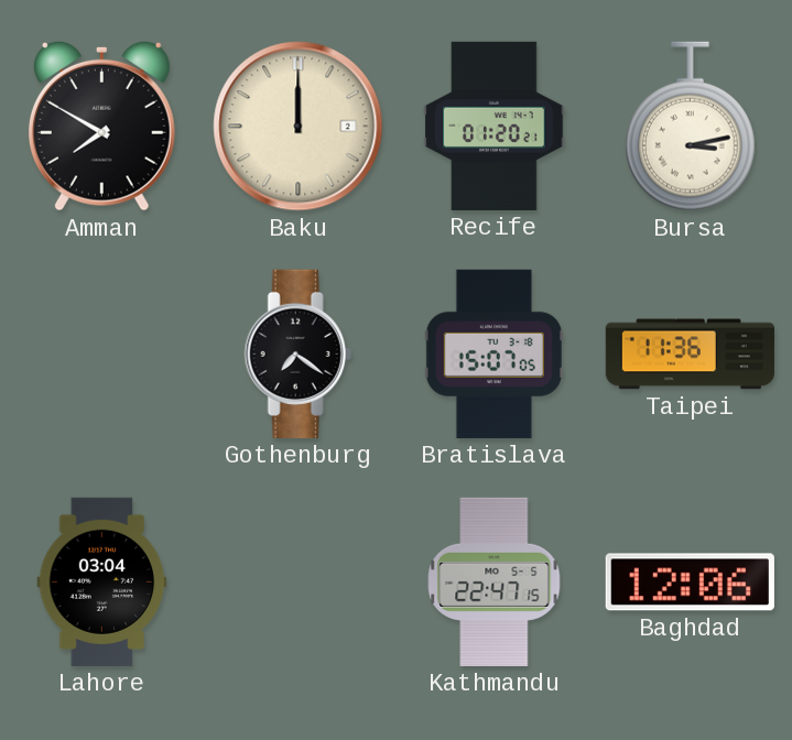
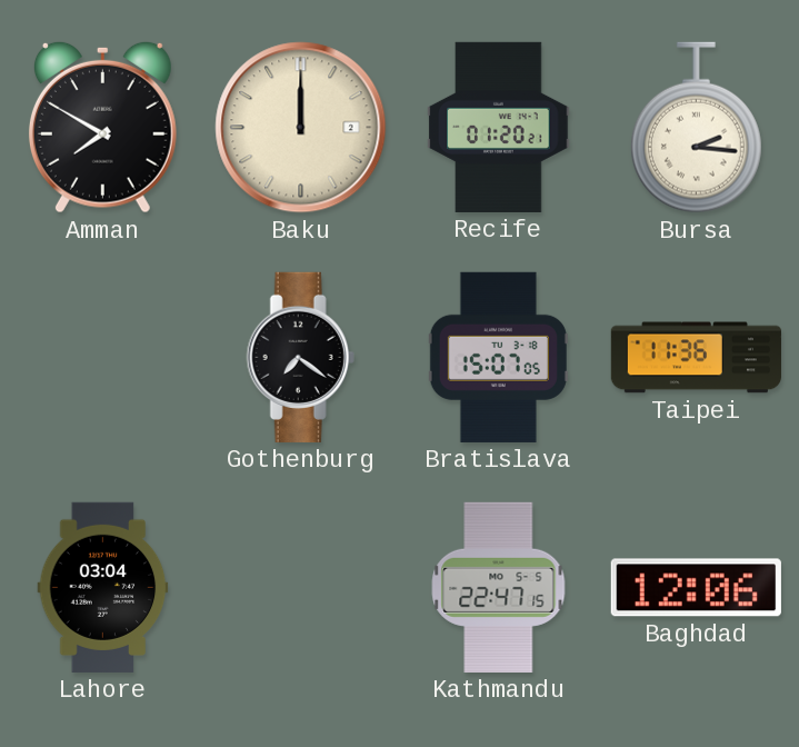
Bursa: 3:13 -> 2:16
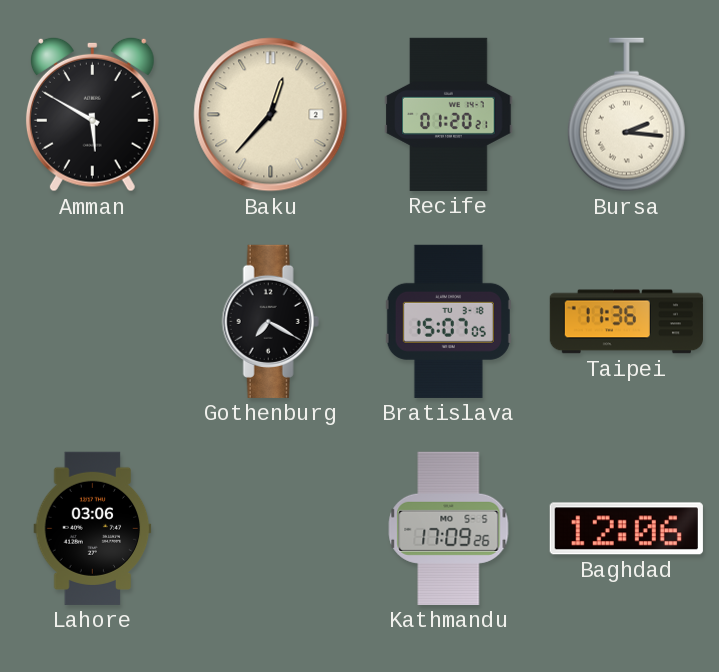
Amman: 7:50 -> 5:50
Baku: 12:00 -> 12:37
Gothenburg: 7:21 -> 7:20
Lahore: 03:04 -> 03:06
Kathmandu: 22:47 -> 17:09
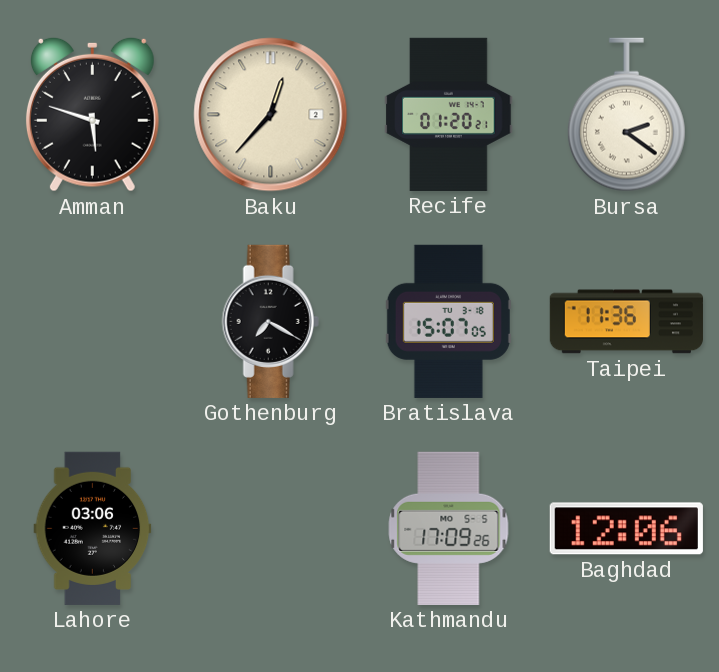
Amman: 5:50 -> 5:48
Bursa: 2:16 -> 2:21
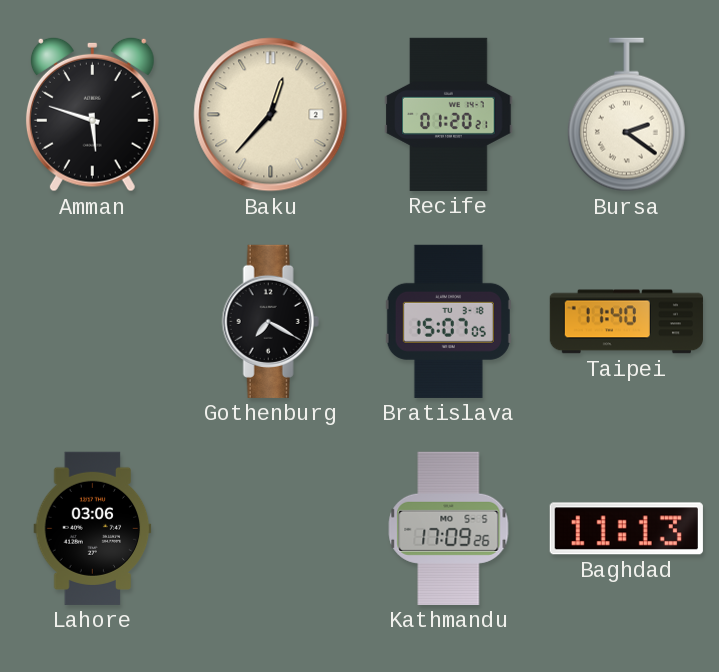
Taipei: 11:36 -> 11:40
Baghdad: 12:06 -> 11:13
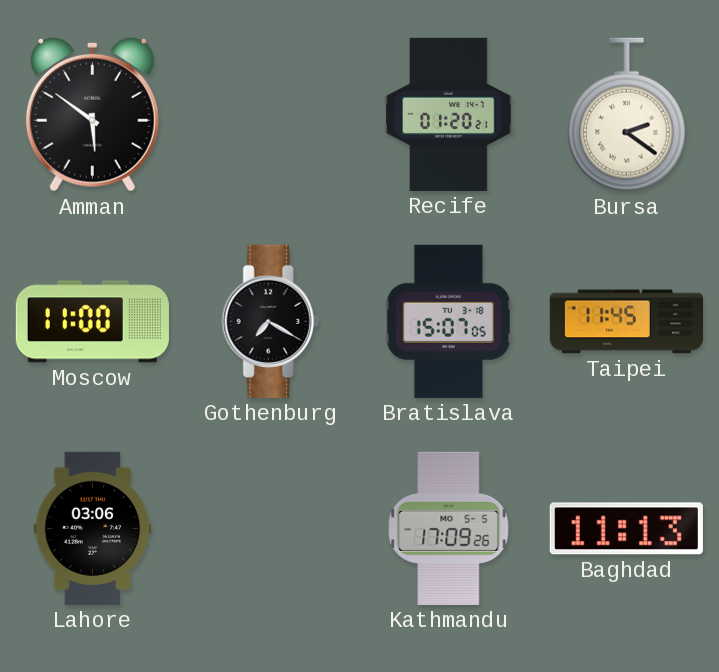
Amman: 5:48 -> 5:51
Baku: 12:37 -> none
Moscow: none -> 11:00
Taipei: 11:40 -> 11:45
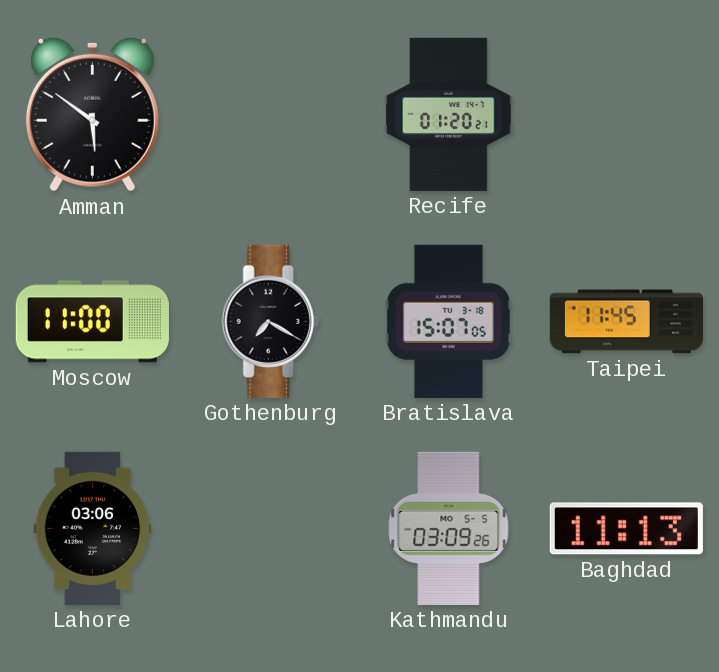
Bursa: 2:21 -> none
Kathmandu: 17:09 -> 03:09
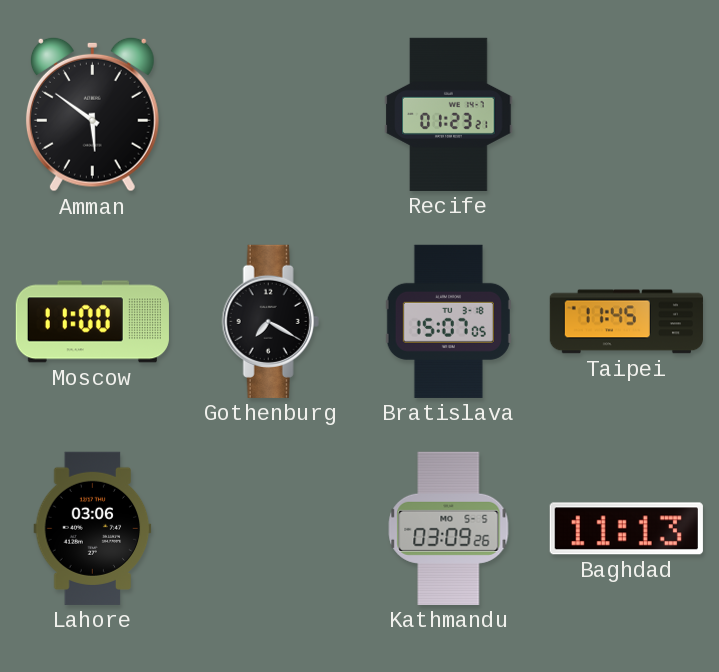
Recife: 01:20 -> 01:23
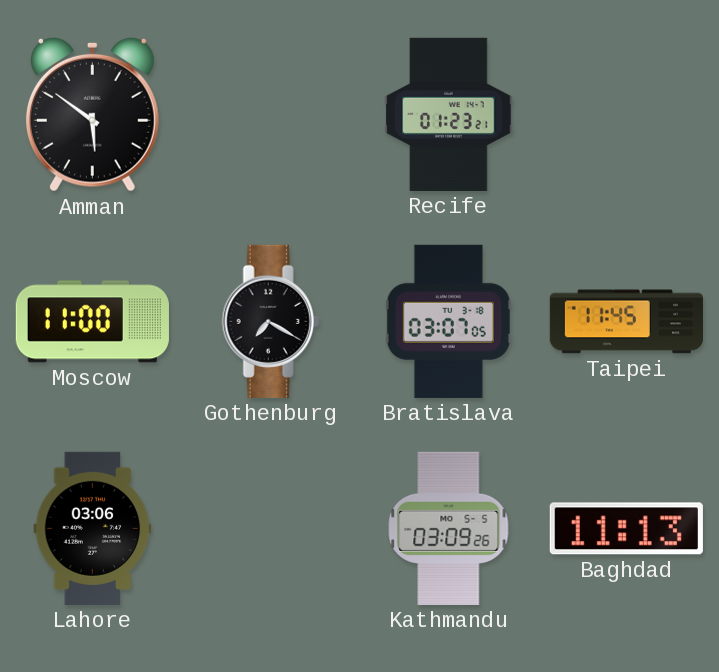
Bratislava: 15:07 -> 03:07
